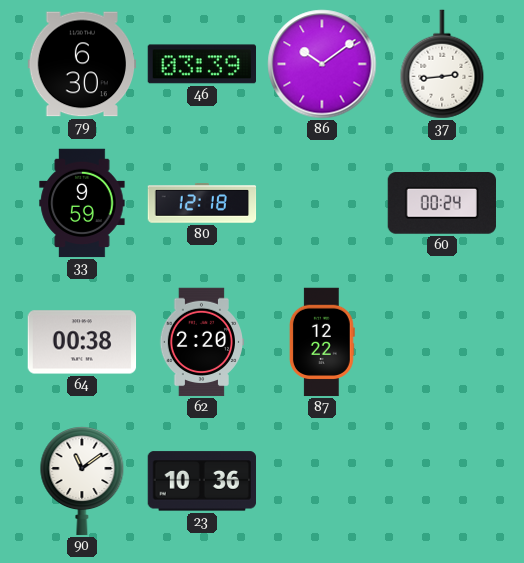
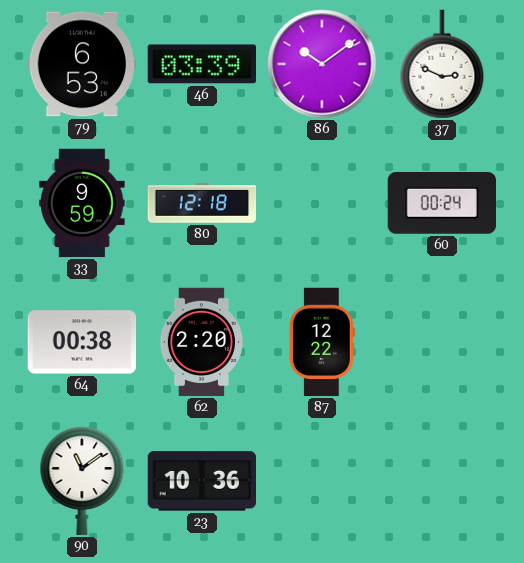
79: 6:30 -> 6:53
37: 2:44 -> 2:49
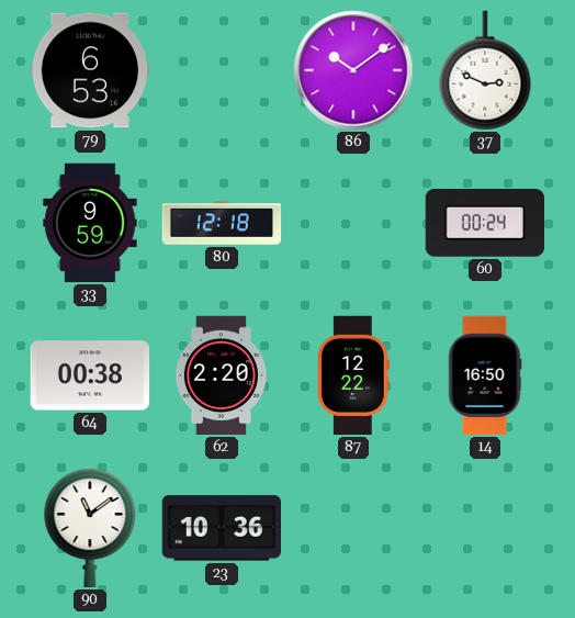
46: 03:39 -> none
14: none -> 16:50
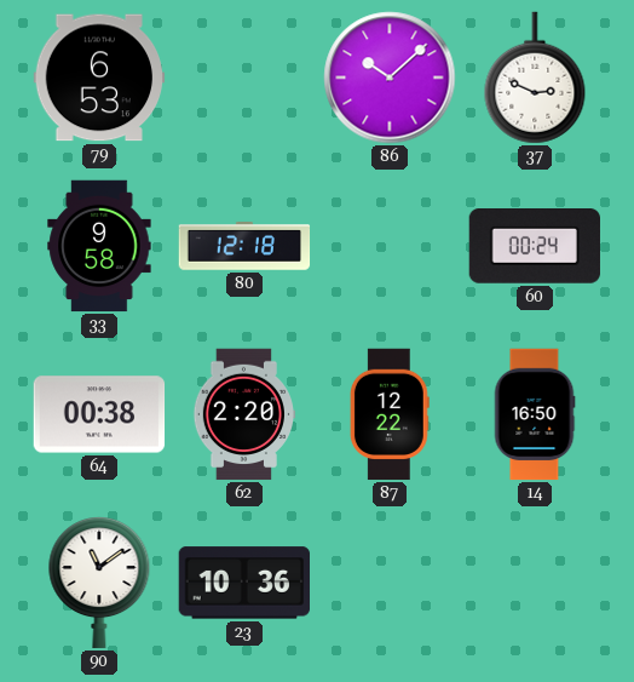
86: 10:09 -> 10:08
33: 9:59 -> 9:58
